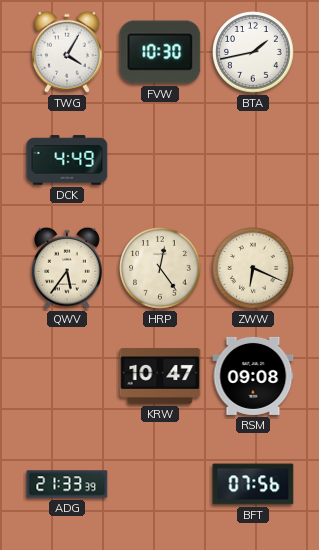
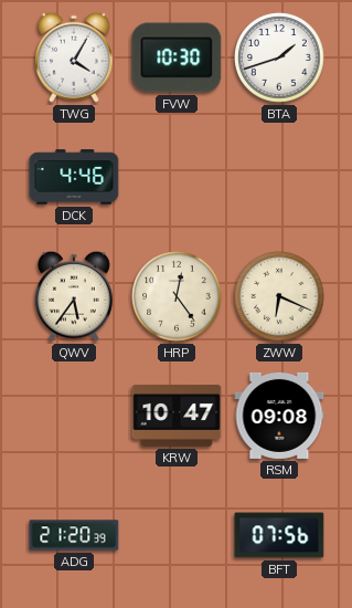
BTA: 1:43 -> 1:42
DCK: 4:49 -> 4:46
ADG: 21:33 -> 21:20
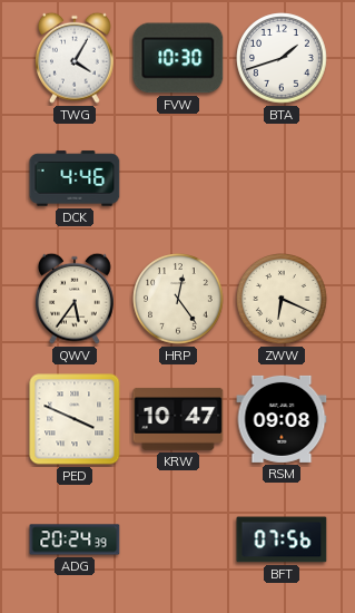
PED: none -> 3:49
ADG: 21:20 -> 20:24
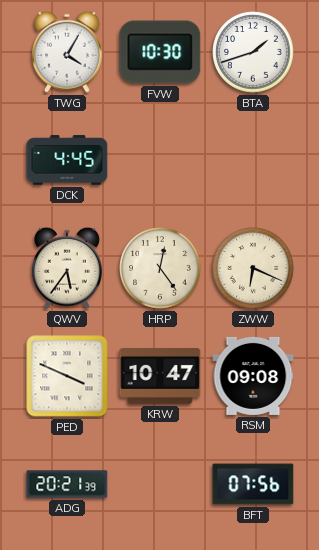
DCK: 4:46 -> 4:45
ADG: 20:24 -> 20:21
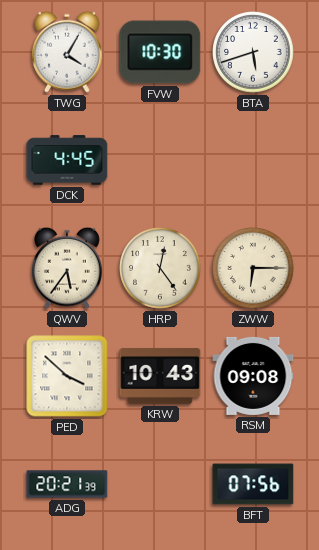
BTA: 1:42 -> 5:42
ZWW: 6:19 -> 6:15
PED: 3:49 -> 3:52
KRW: 10:47 -> 10:43
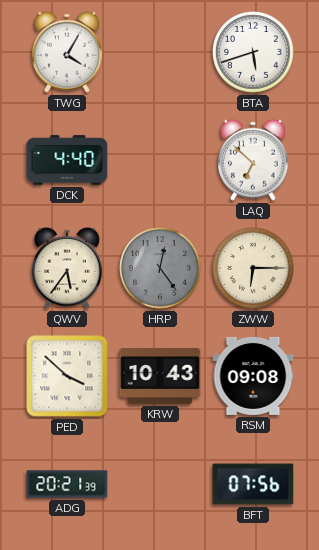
FVW: 10:30 -> none
DCK: 4:45 -> 4:40
LAQ: none -> 6:52
HRP dial: cream -> grey
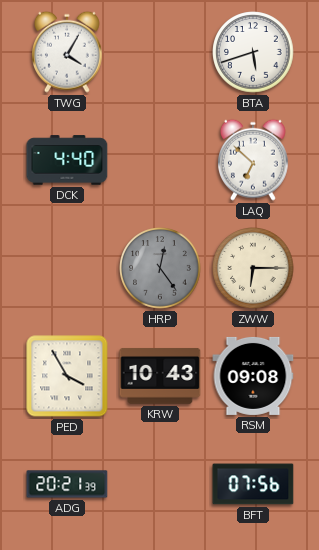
QWV: 5:36 -> none
PED: 3:52 -> 3:55
